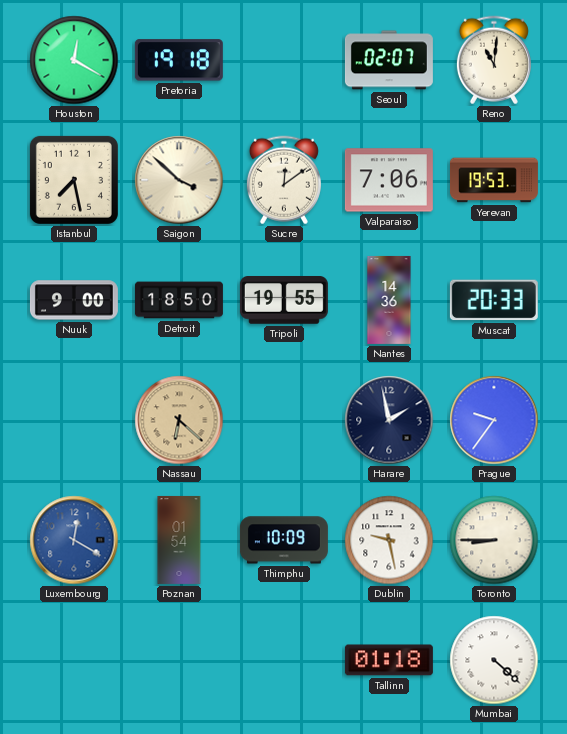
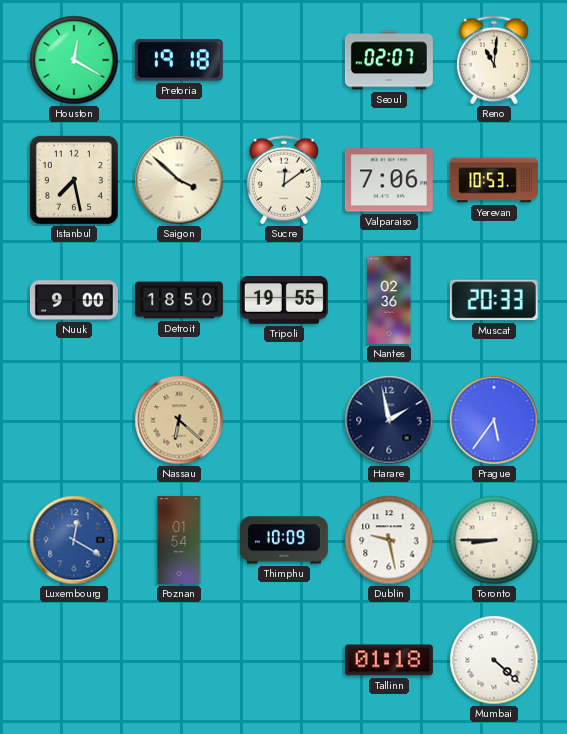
Yerevan: 19:53 -> 10:53
Nantes: 14:36 -> 02:36
Prague: 9:36 -> 5:36
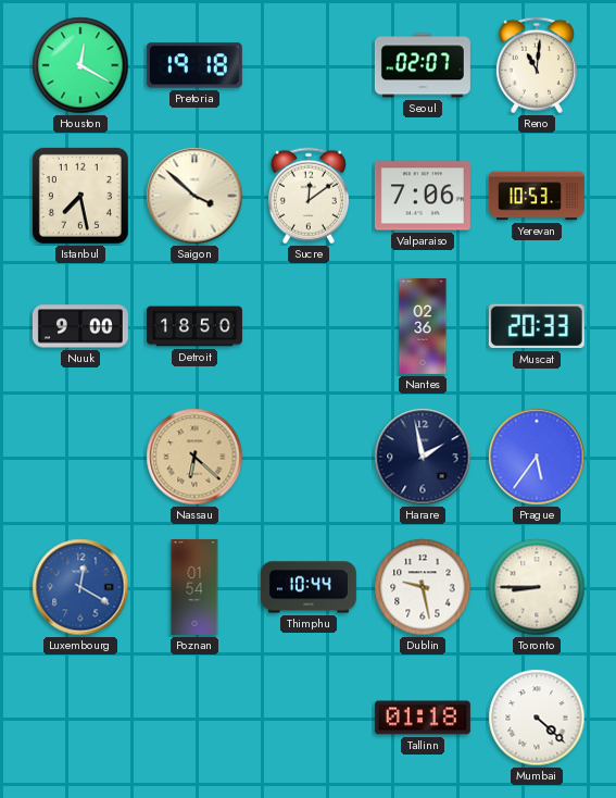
Tripoli: 19:55 -> none
Thimphu: 10:09 -> 10:44
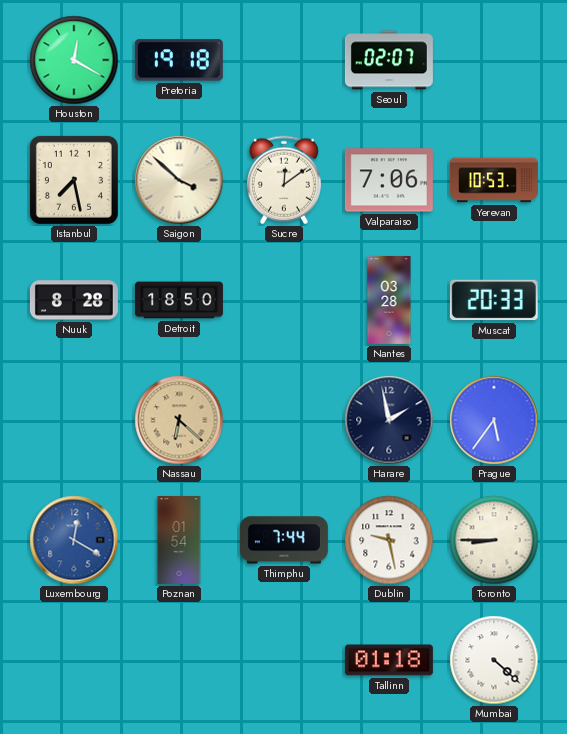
Reno: 11:01 -> none
Nuuk: 9:00 -> 8:28
Nantes: 02:36 -> 03:28
Thimphu: 10:44 -> 7:44
